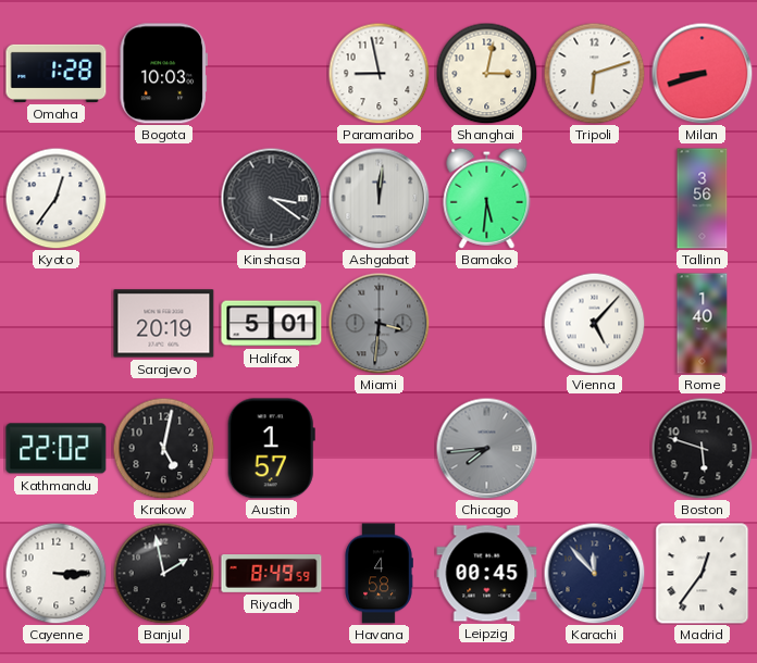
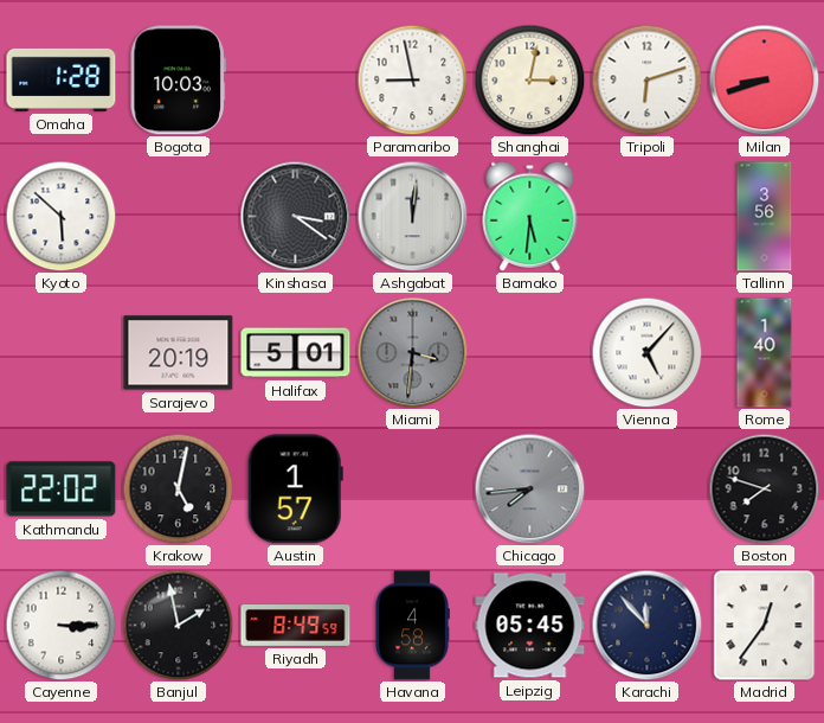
Kyoto: 12:36 -> 5:52
Boston: 5:48 -> 7:48
Leipzig: 00:45 -> 05:45
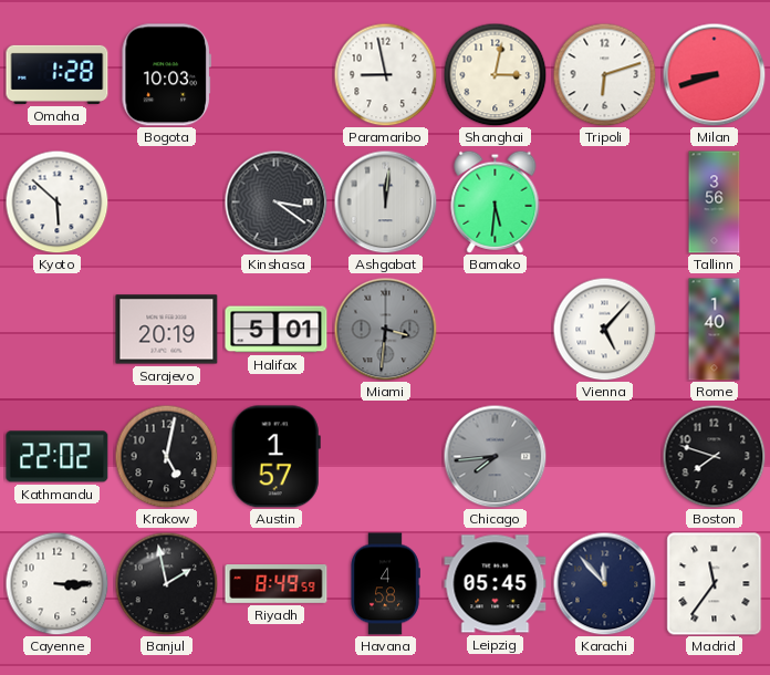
Madrid: 12:36 -> 11:36
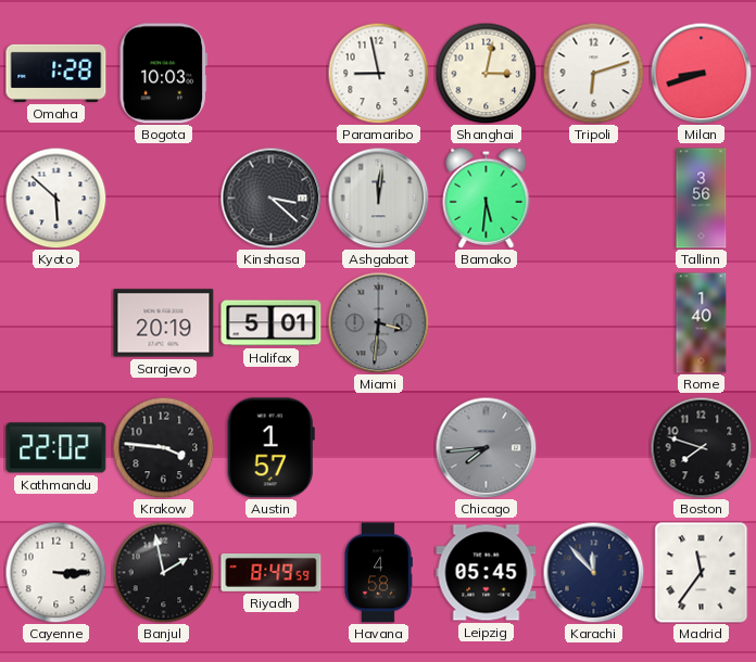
Kinshasa: 3:21 -> 3:22
Vienna: 5:07 -> none
Krakow: 5:02 -> 3:46
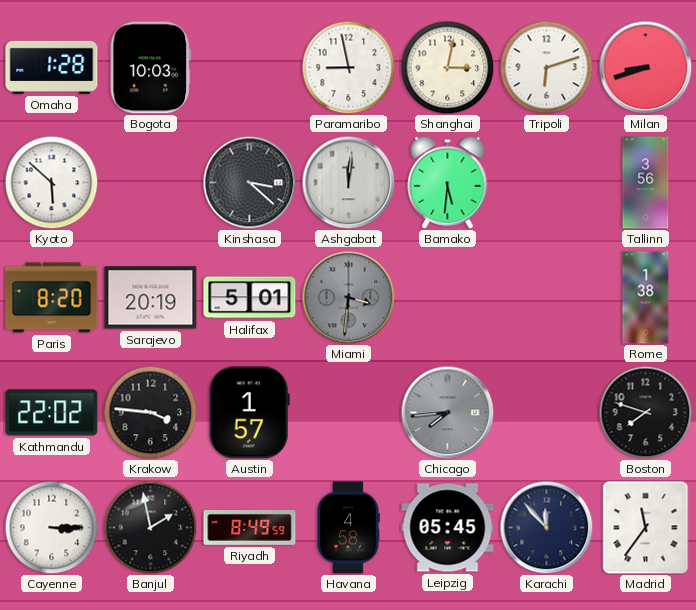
Paris: none -> 8:20
Rome: 1:40 -> 1:38
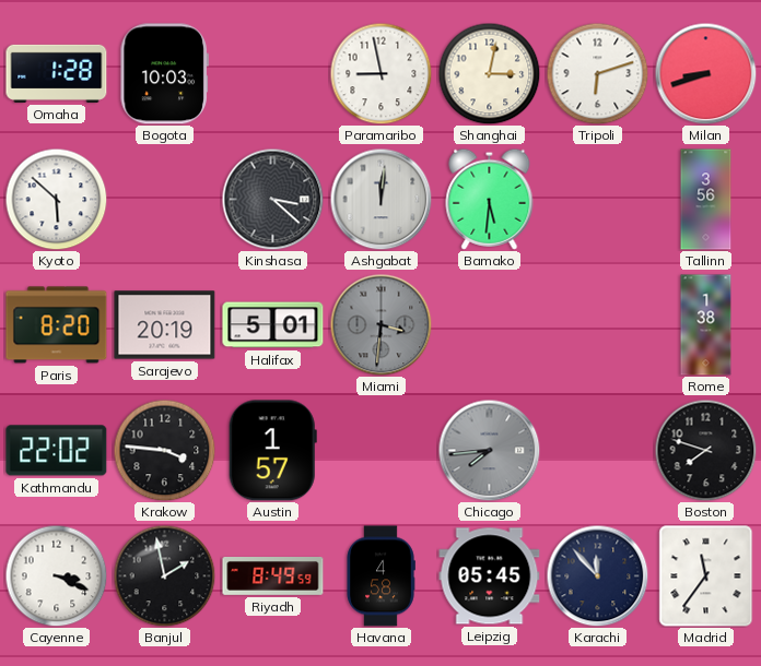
Cayenne: 3:15 -> 3:19
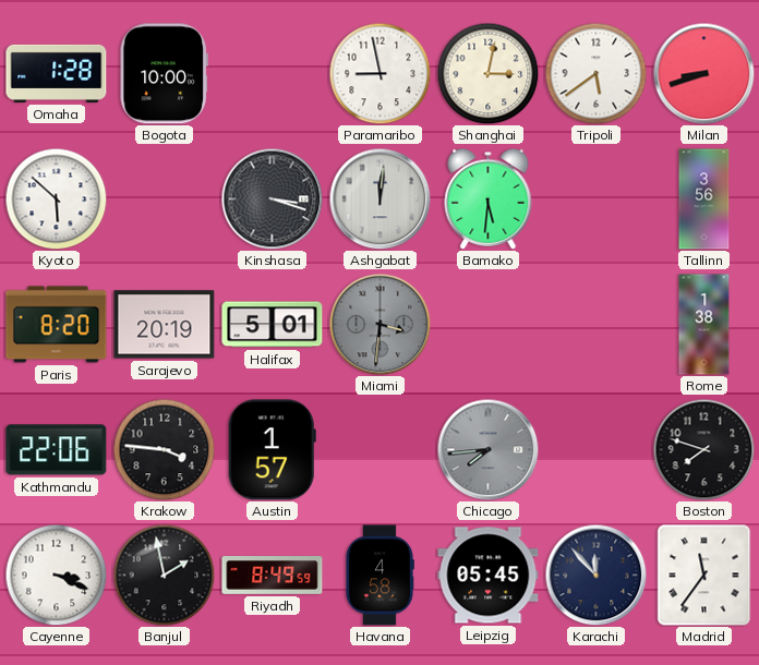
Bogota: 10:03 -> 10:00
Tripoli: 6:12 -> 5:39
Kinshasa: 3:22 -> 3:18
Kathmandu: 22:02 -> 22:06
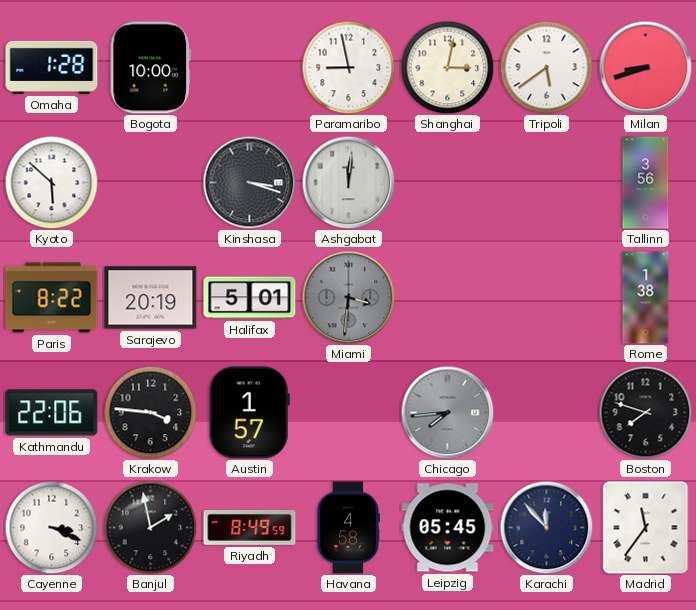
Bamako: 5:31 -> none
Paris: 8:20 -> 8:22
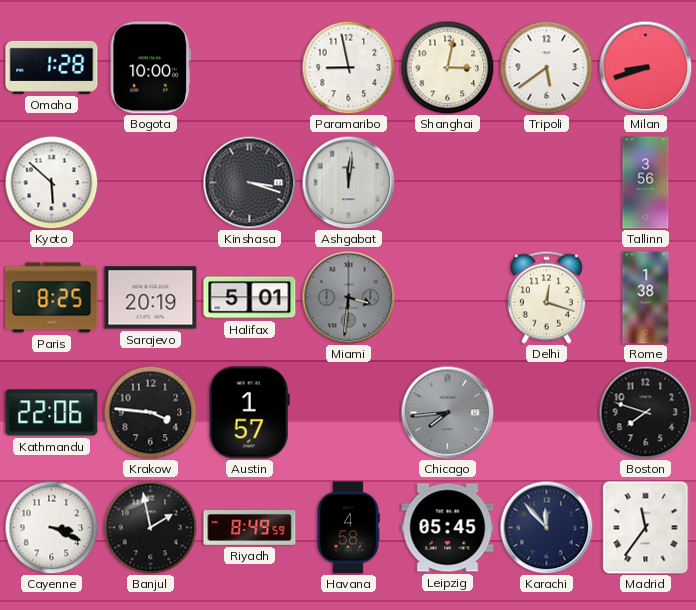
Paris: 8:22 -> 8:25
Delhi: none -> 12:18
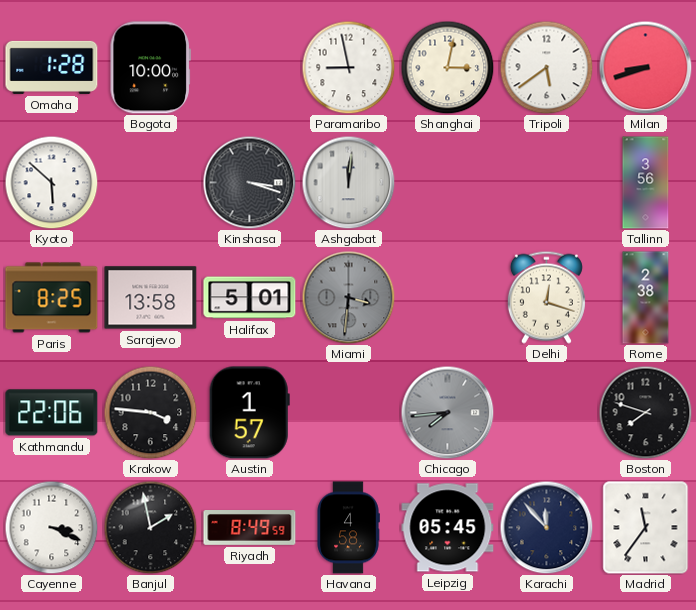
Sarajevo: 20:19 -> 13:58
Rome: 1:38 -> 2:38
